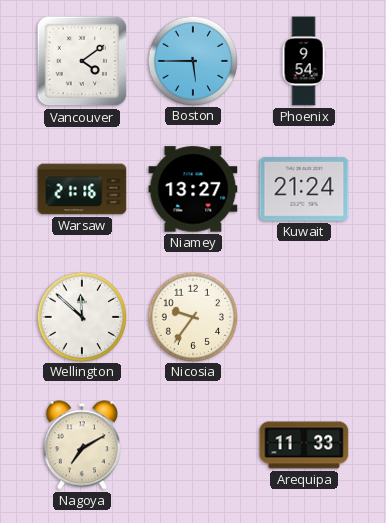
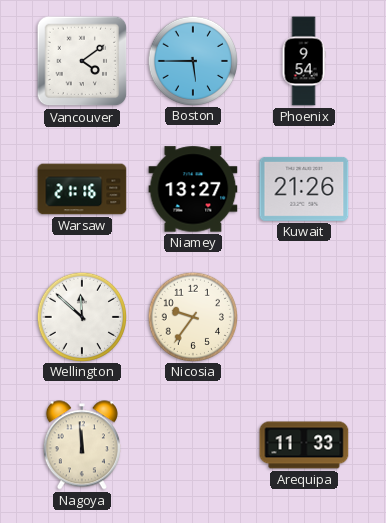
Kuwait: 21:24 -> 21:26
Nagoya: 7:10 -> 11:59
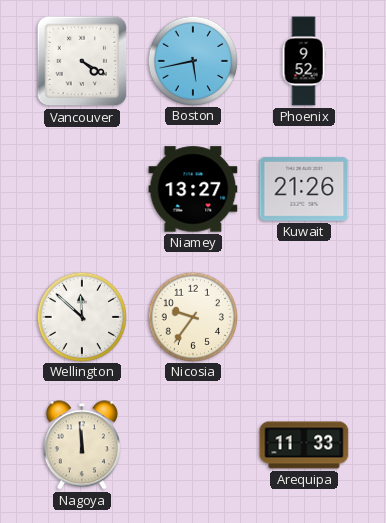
Vancouver: 4:09 -> 4:20
Boston: 5:45 -> 5:43
Phoenix: 9:54 -> 9:52
Warsaw: 21:16 -> none
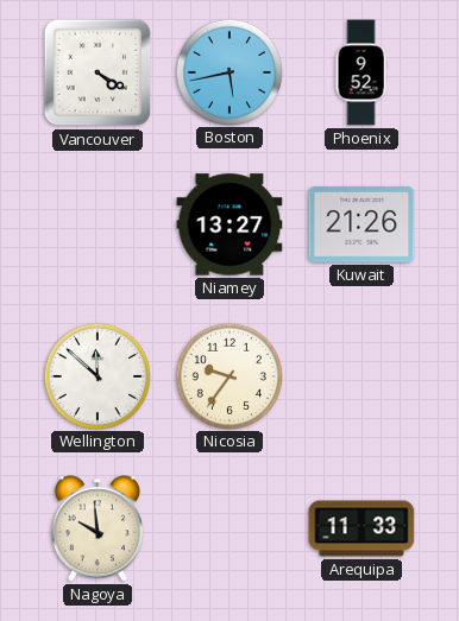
Nagoya: 11:59 -> 9:59
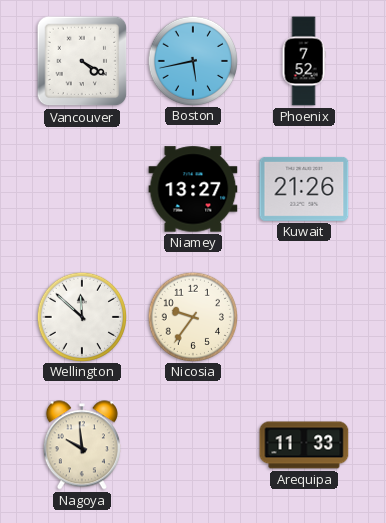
Phoenix: 9:52 -> 7:52
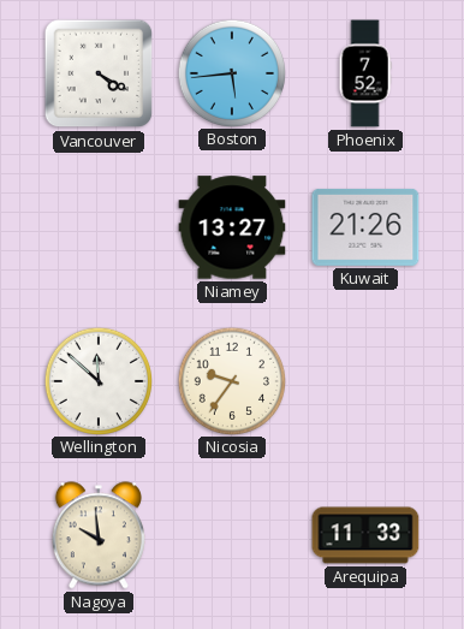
Boston: 5:43 -> 5:44
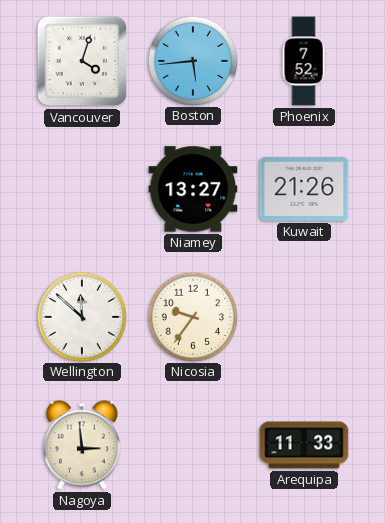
Vancouver: 4:20 -> 4:03
Nagoya: 9:59 -> 2:59
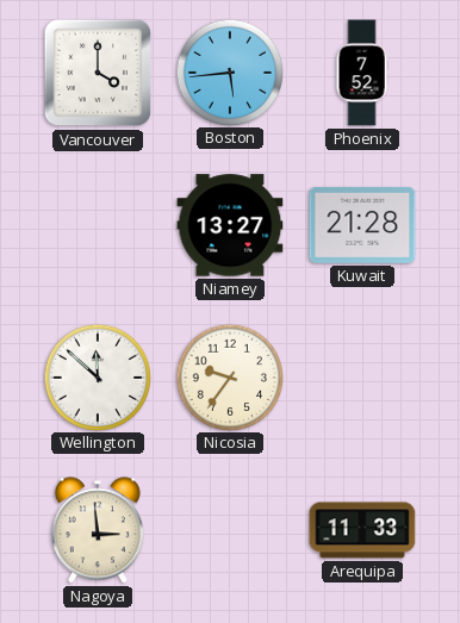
Vancouver: 4:03 -> 4:00
Kuwait: 21:26 -> 21:28
